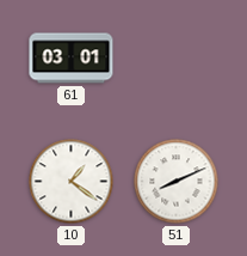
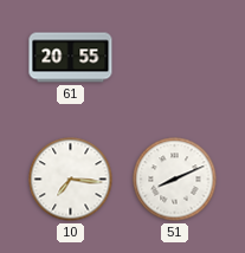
61: 03:01 -> 20:55
10: 1:21 -> 7:16
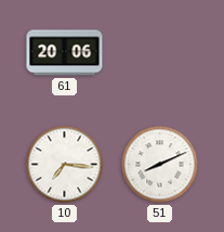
61: 20:55 -> 20:06
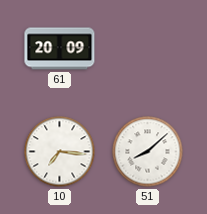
61: 20:06 -> 20:09
51: 8:11 -> 8:08
